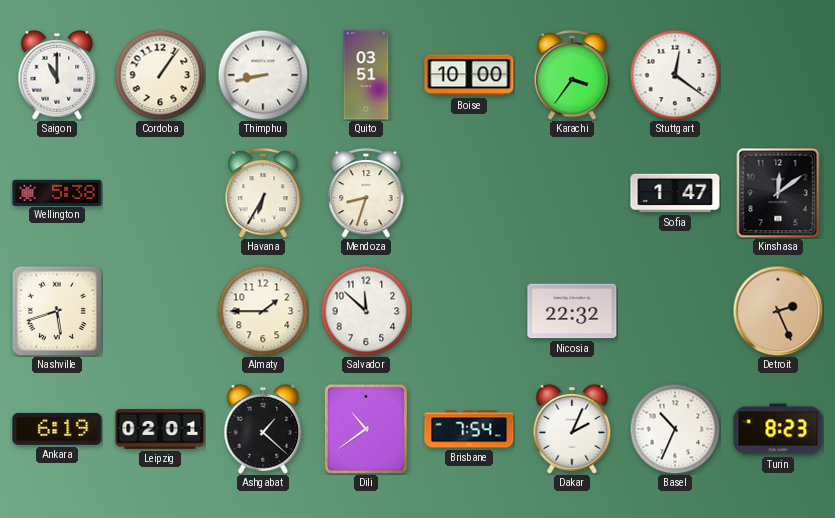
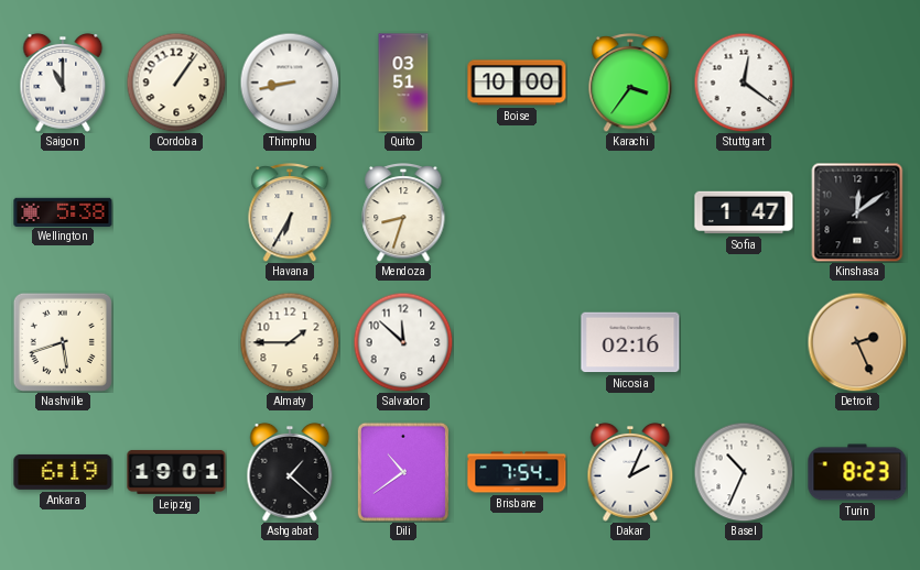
Nicosia: 22:32 -> 02:16
Leipzig: 02:01 -> 19:01
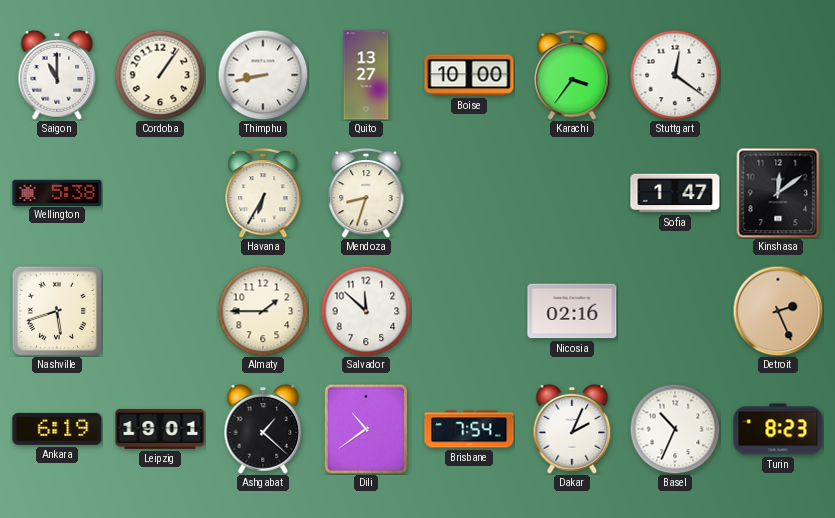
Quito: 03:51 -> 13:27
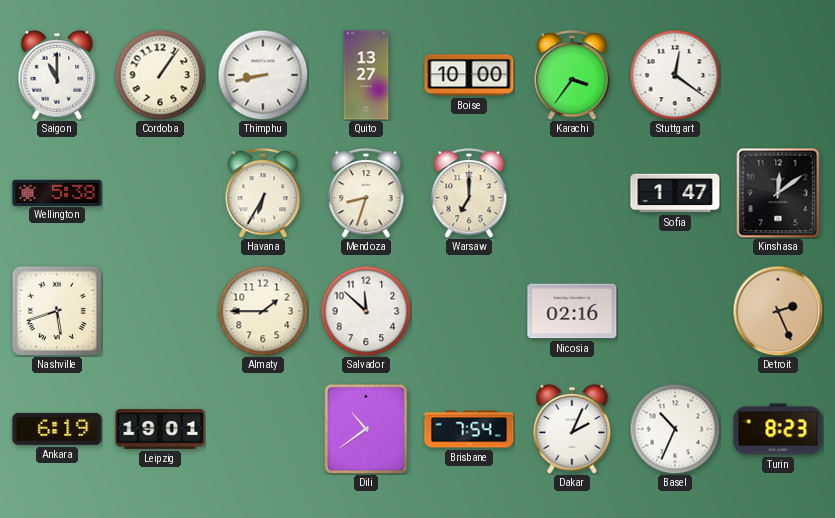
Warsaw: none -> 7:00
Ashgabat: 1:22 -> none
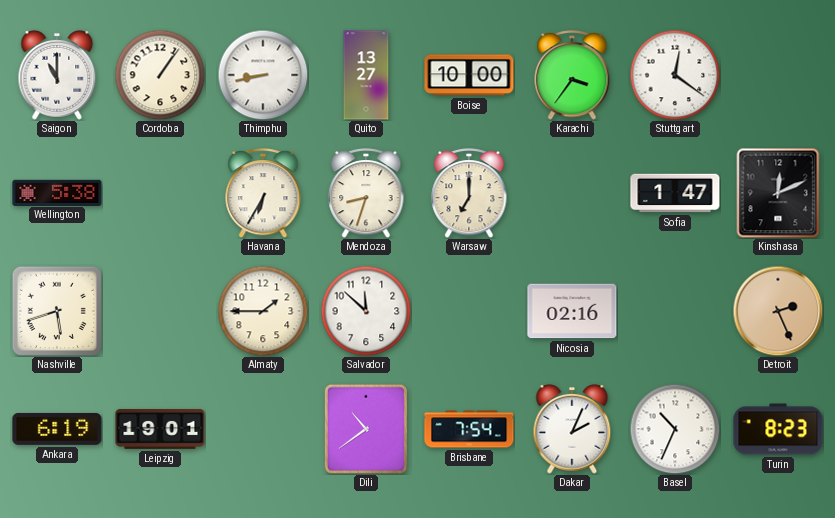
Kinshasa: 12:09 -> 12:11
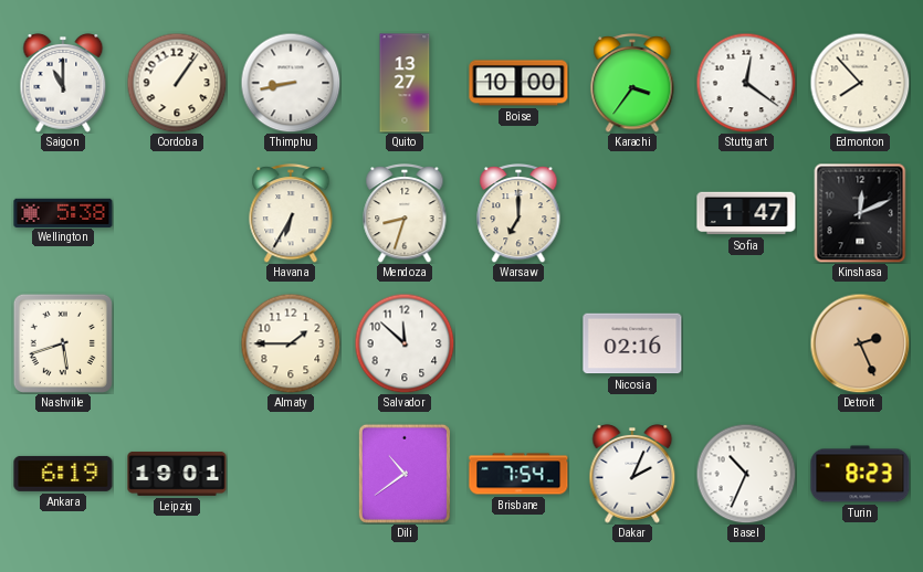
Edmonton: none -> 7:53
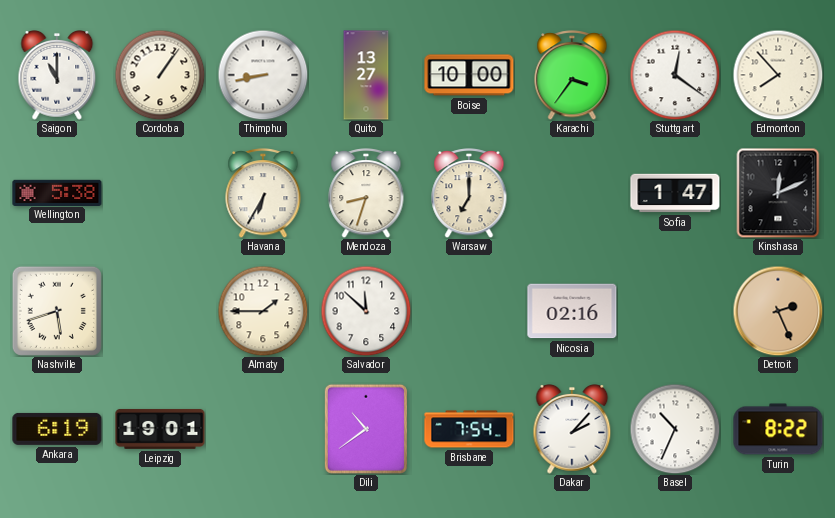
Dakar: 2:04 -> 2:07
Turin: 8:23 -> 8:22
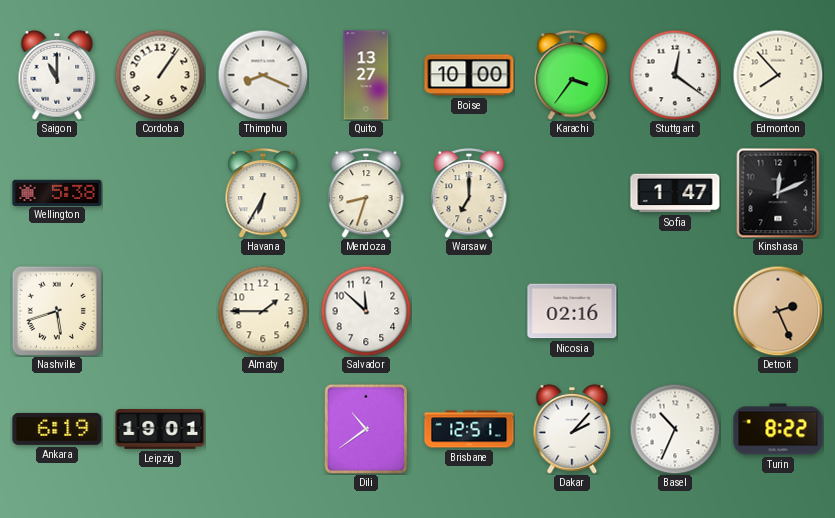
Thimphu: 8:43 -> 8:19
Brisbane: 7:54 -> 12:51
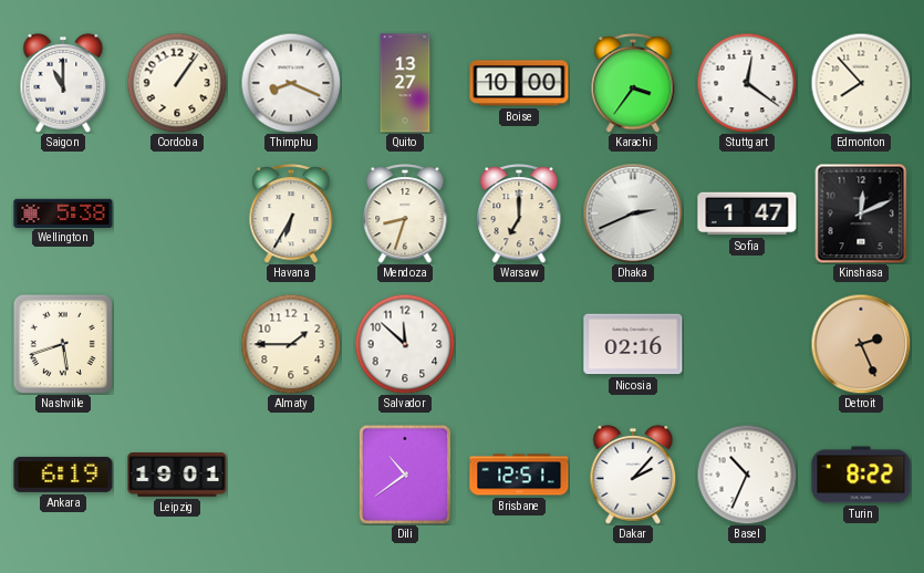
Dhaka: none -> 2:41
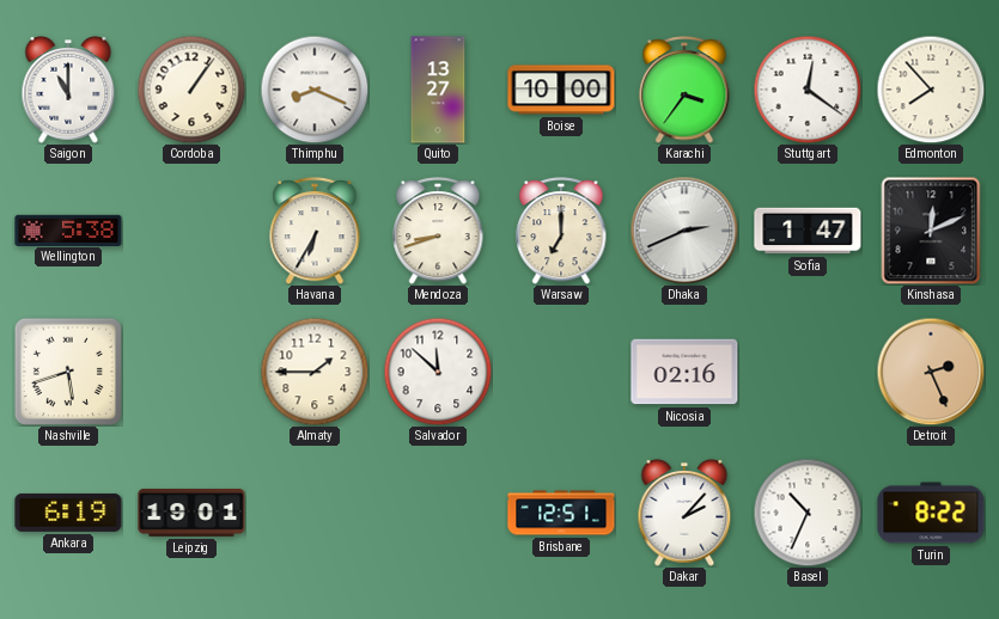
Mendoza: 8:33 -> 8:42
Dili: 10:39 -> none
